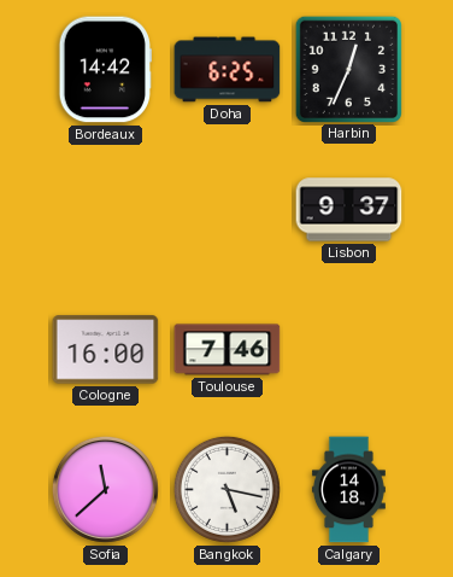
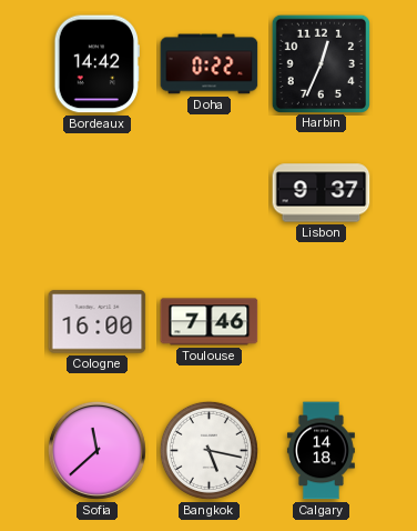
Doha: 6:25 -> 0:22
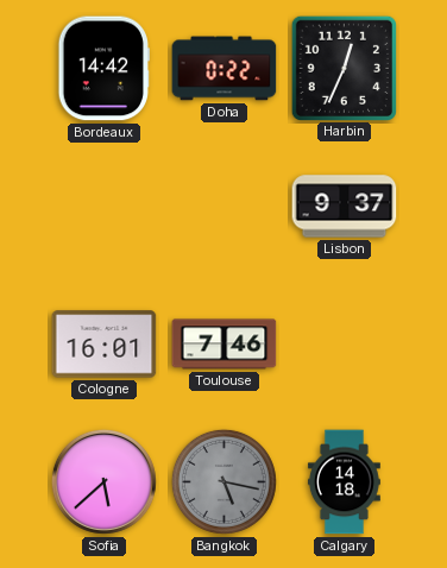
Cologne: 16:00 -> 16:01
Sofia: 11:38 -> 5:38
Bangkok dial: white -> grey
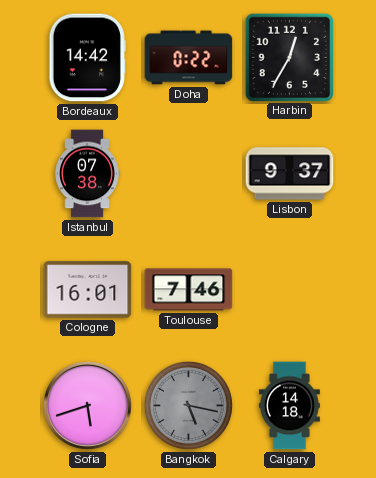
Harbin: 12:34 -> 12:35
Istanbul: none -> 07:38
Sofia: 5:38 -> 5:42
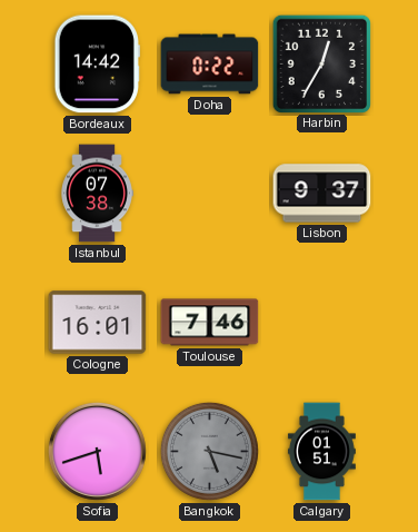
Calgary: 14:18 -> 01:51
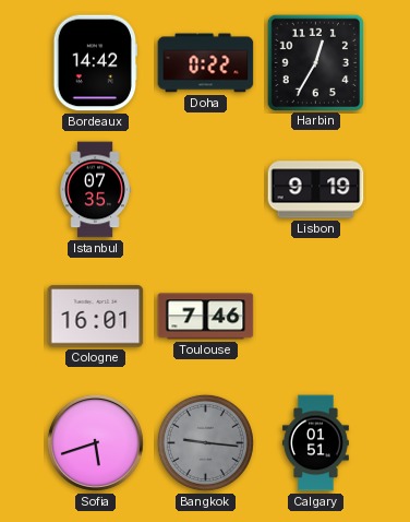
Istanbul: 07:38 -> 07:35
Lisbon: 9:37 -> 9:19
Bangkok: 5:17 -> 9:16
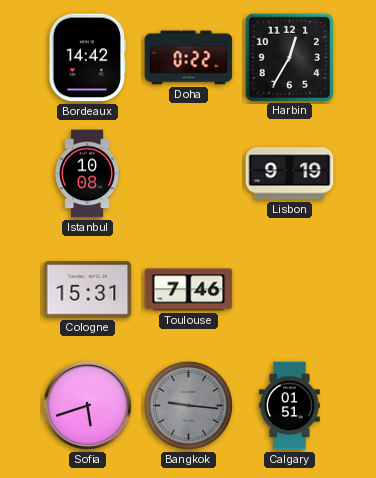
Istanbul: 07:35 -> 10:08
Cologne: 16:01 -> 15:31
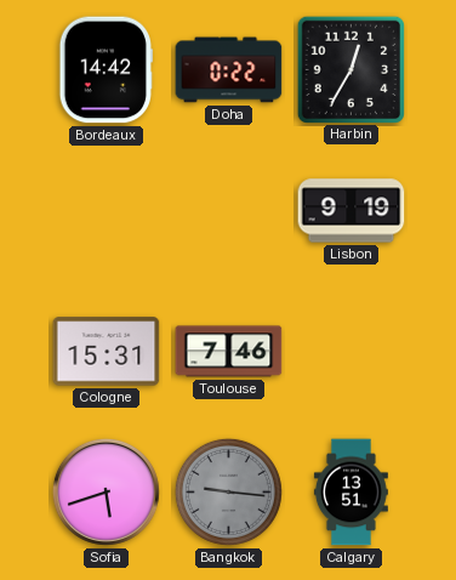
Istanbul: 10:08 -> none
Calgary: 01:51 -> 13:51
